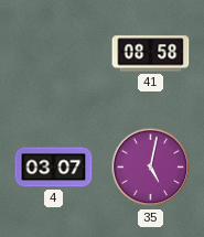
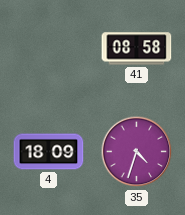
4: 03:07 -> 18:09
35: 5:02 -> 4:33
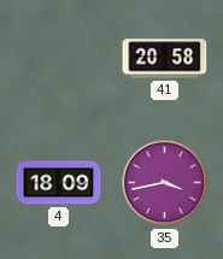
41: 08:58 -> 20:58
35: 4:33 -> 3:43
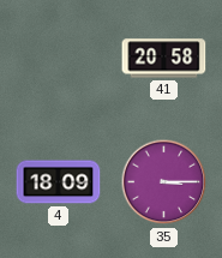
35: 3:43 -> 3:15
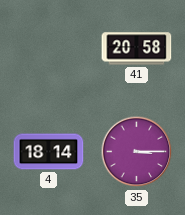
4: 18:09 -> 18:14
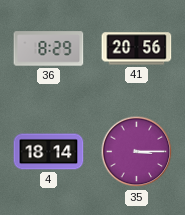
36: none -> 8:29
41: 20:58 -> 20:56
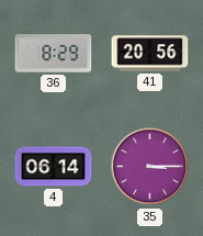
4: 18:14 -> 06:14
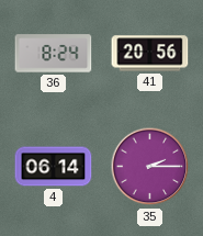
36: 8:29 -> 8:24
35: 3:15 -> 2:15
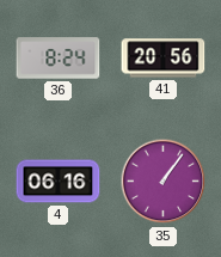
4: 06:14 -> 06:16
35: 2:15 -> 1:06
